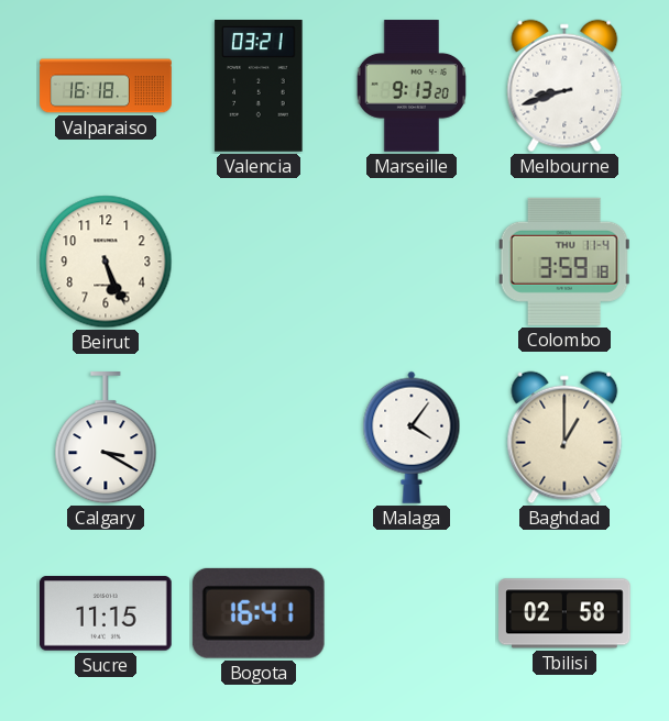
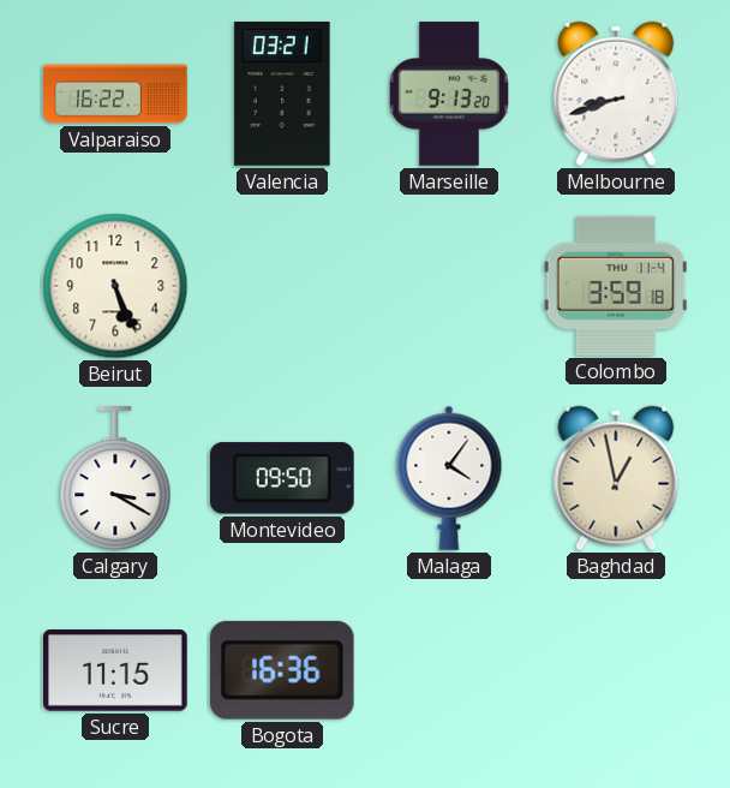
Valparaiso: 16:18 -> 16:22
Montevideo: none -> 09:50
Baghdad: 1:00 -> 12:58
Bogota: 16:41 -> 16:36
Tbilisi: 02:58 -> none
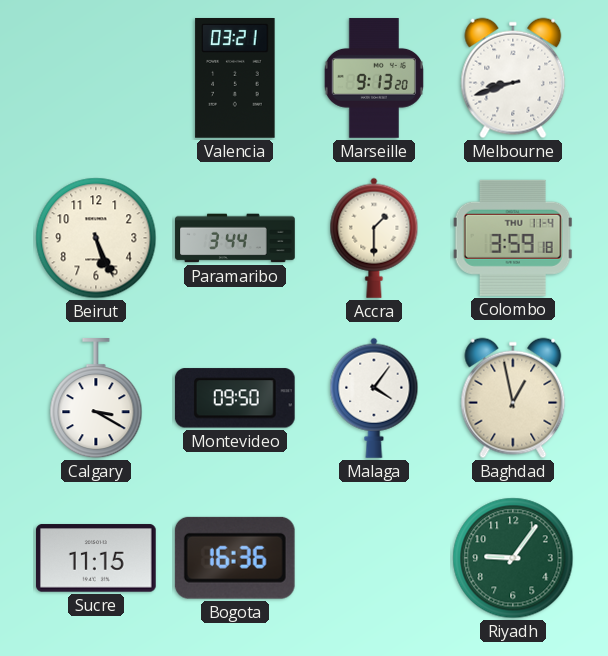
Valparaiso: 16:22 -> none
Paramaribo: none -> 3:44
Accra: none -> 1:30
Riyadh: none -> 9:06
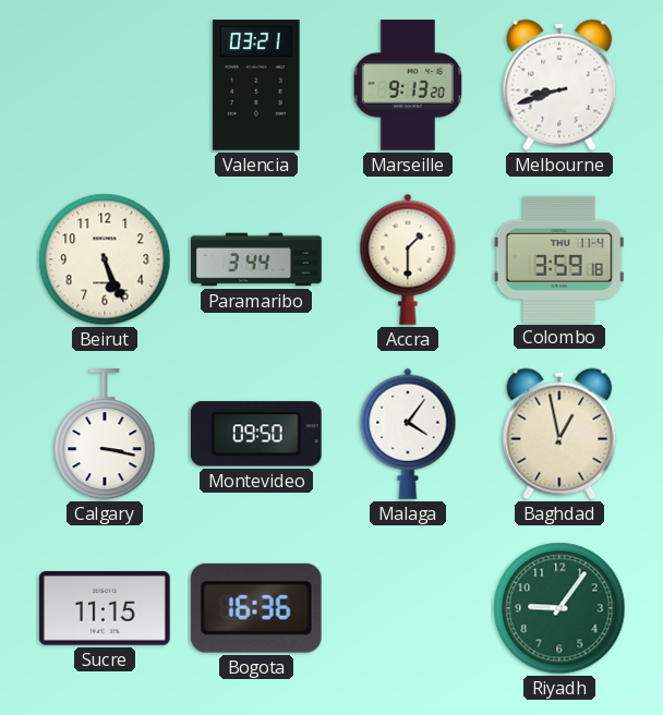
Calgary: 3:20 -> 3:17
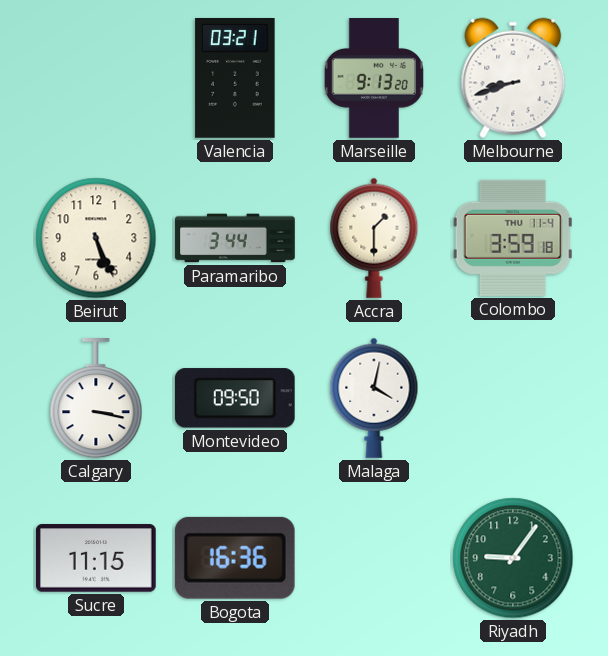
Malaga: 4:06 -> 4:02
Baghdad: 12:58 -> none
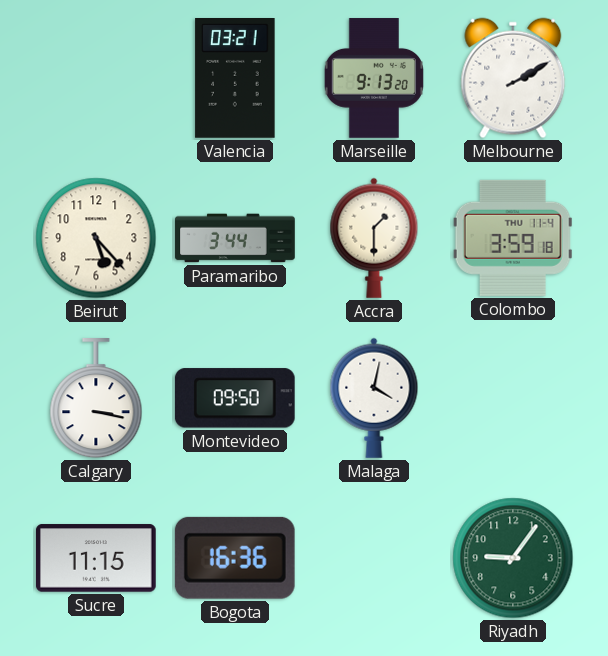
Melbourne: 8:42 -> 2:10
Beirut: 5:26 -> 5:23
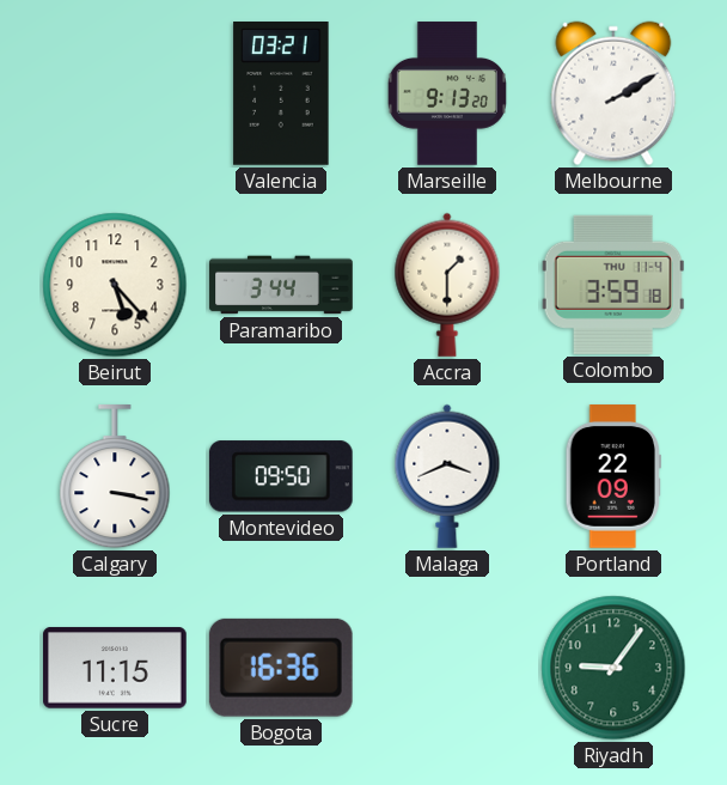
Malaga: 4:02 -> 3:41
Portland: none -> 22:09
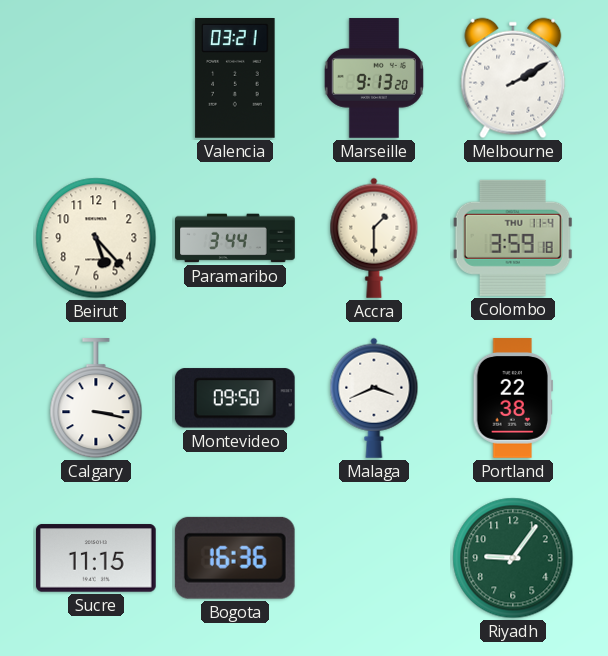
Portland: 22:09 -> 22:38
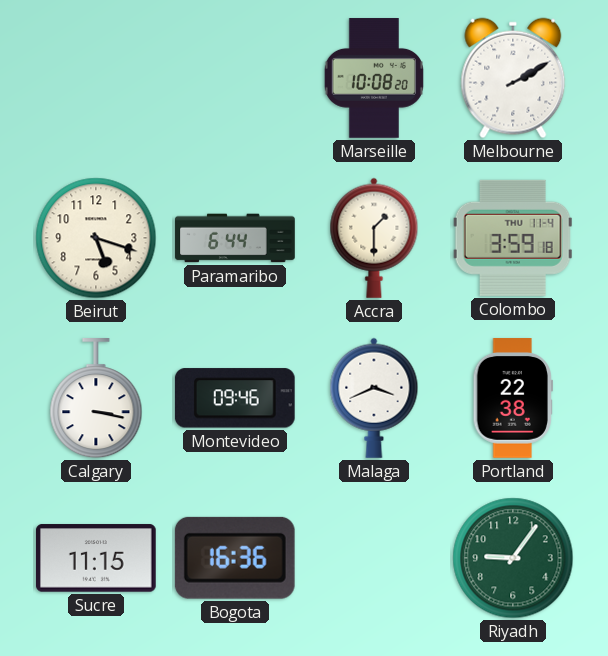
Valencia: 03:21 -> none
Marseille: 9:13 -> 10:08
Beirut: 5:23 -> 5:18
Paramaribo: 3:44 -> 6:44
Montevideo: 09:50 -> 09:46
